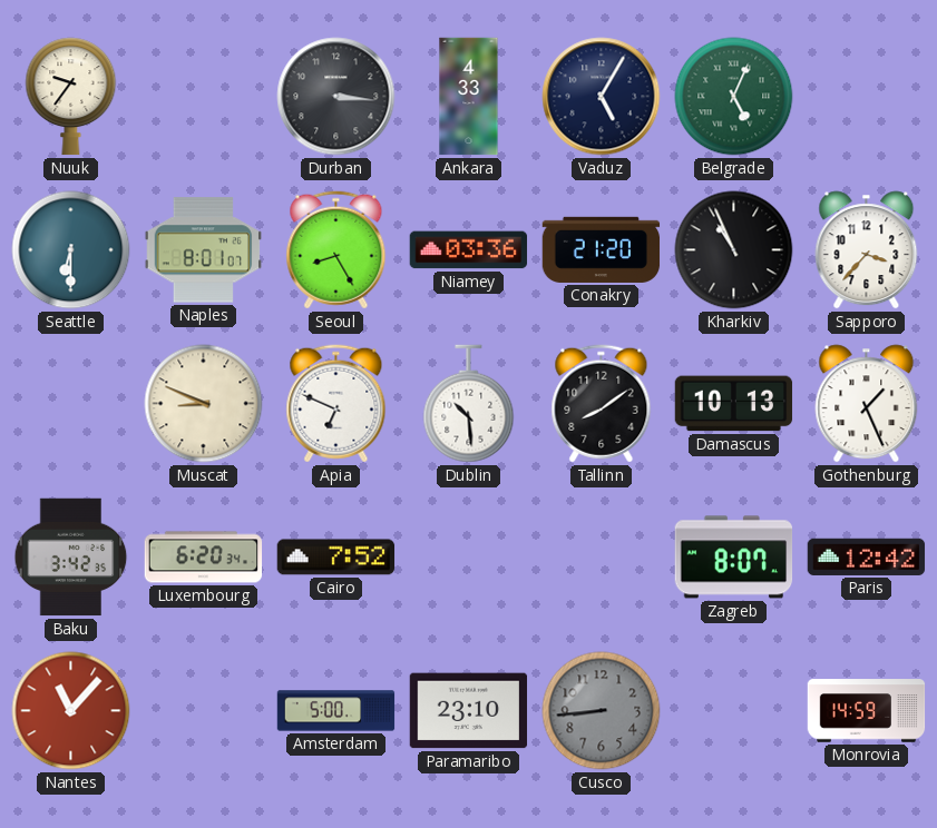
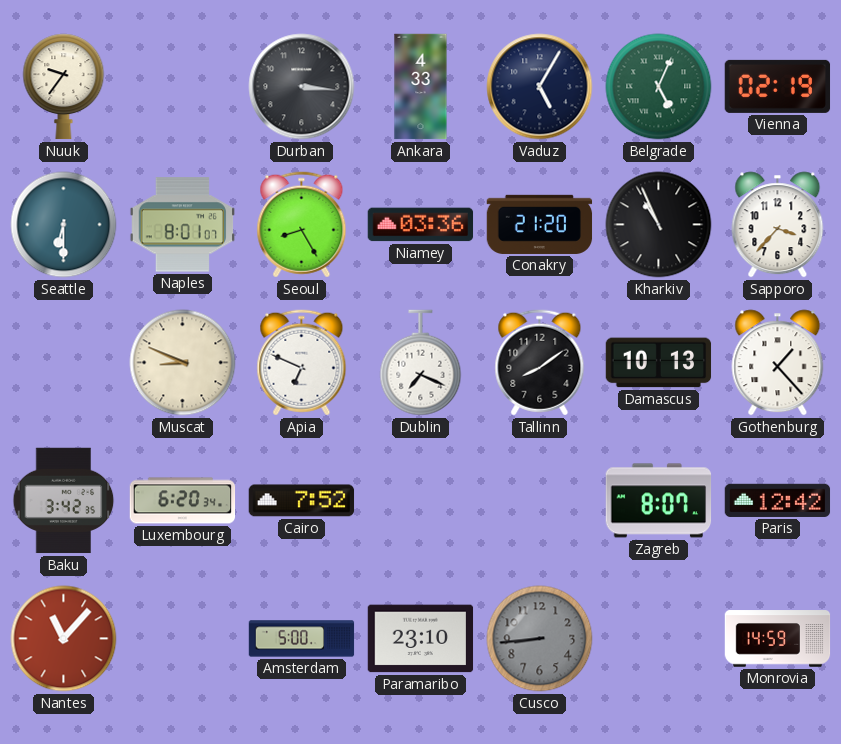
Vienna: none -> 02:19
Dublin: 10:29 -> 7:19
Gothenburg: 1:26 -> 1:23
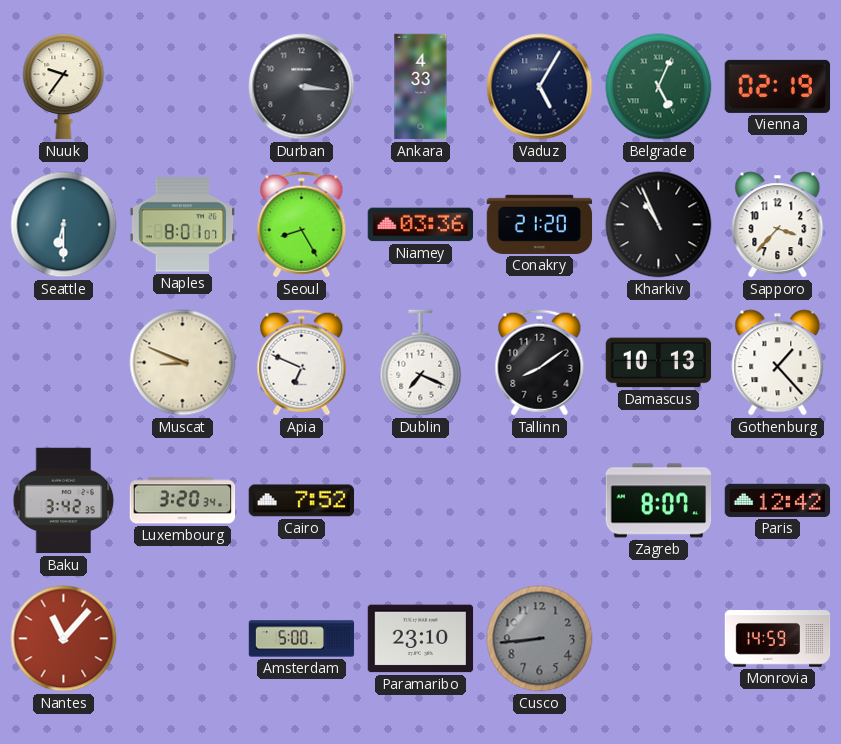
Luxembourg: 6:20 -> 3:20
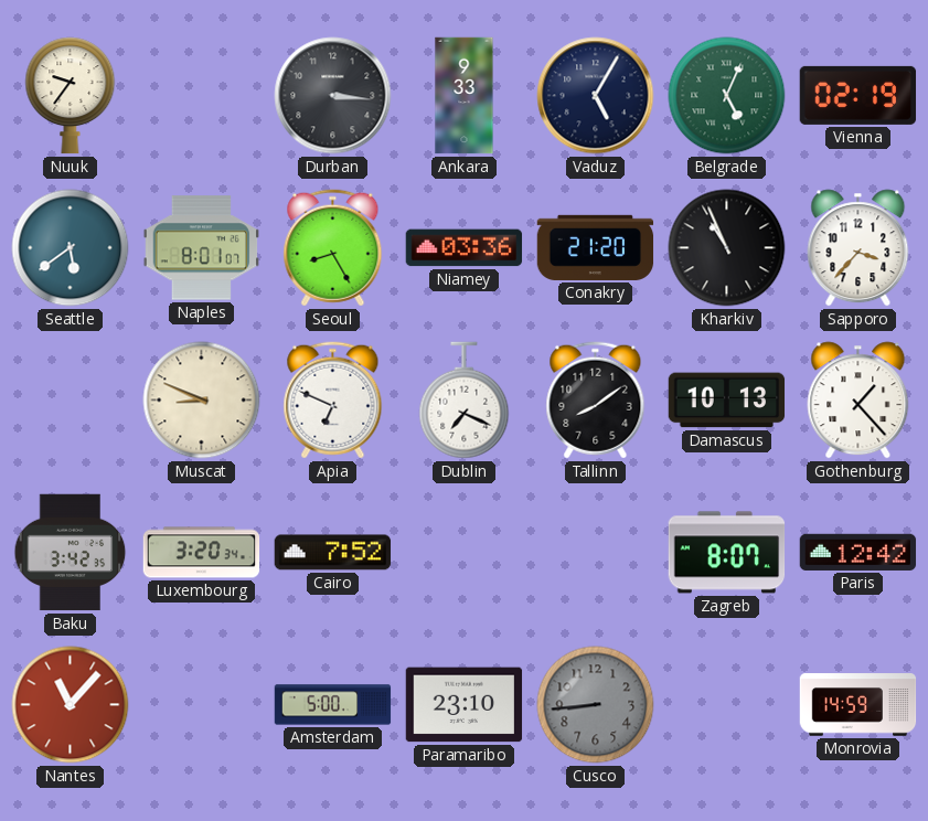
Ankara: 4:33 -> 9:33
Seattle: 6:30 -> 5:39
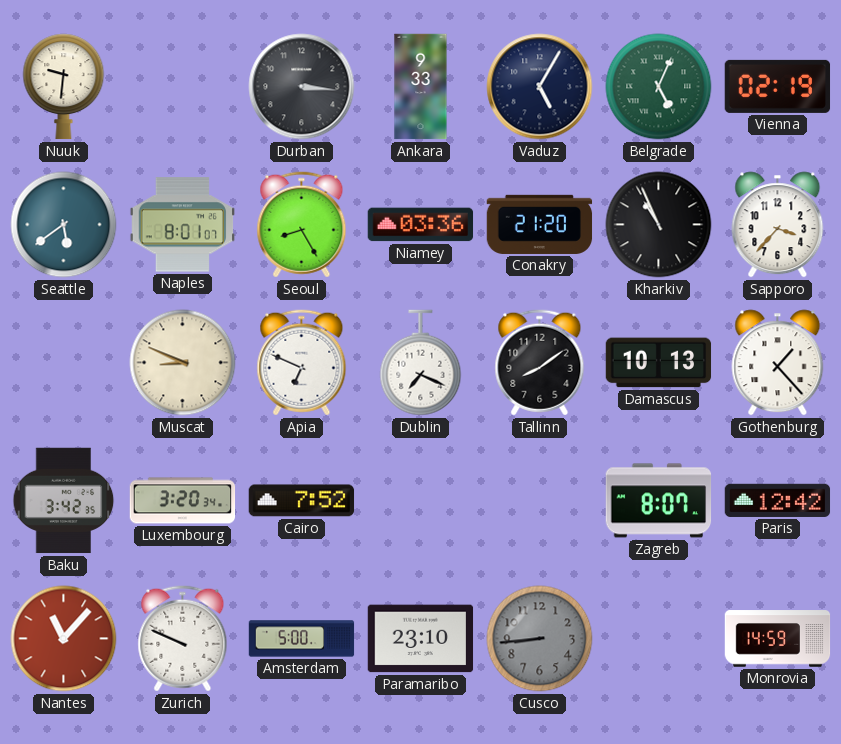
Nuuk: 9:36 -> 9:31
Zurich: none -> 9:49
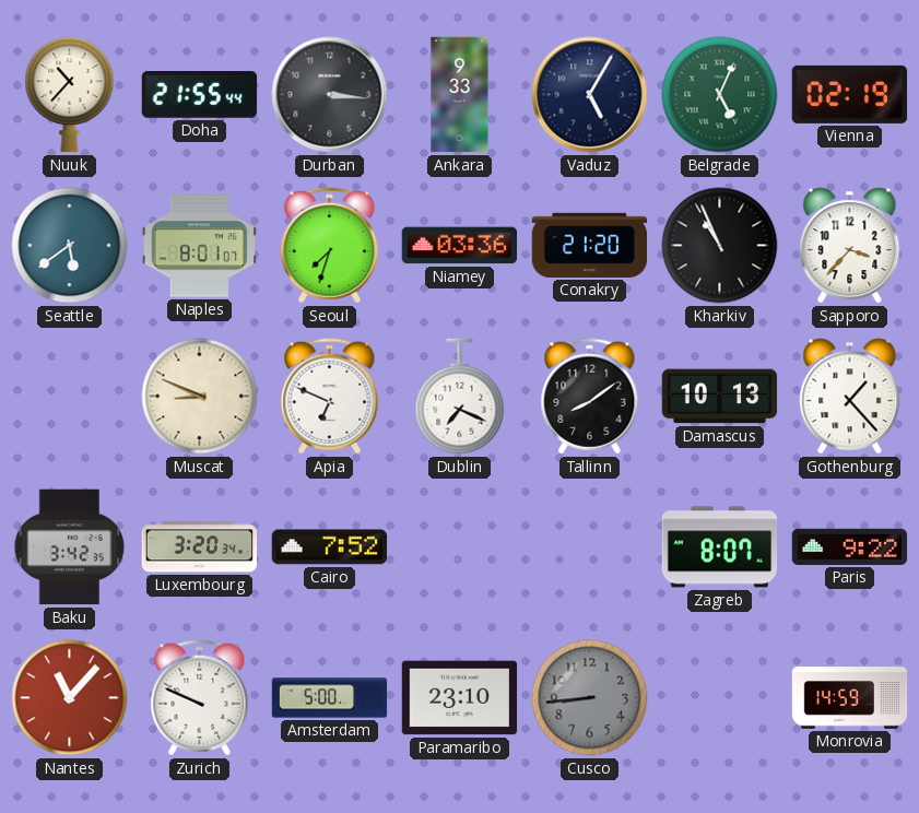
Nuuk: 9:31 -> 10:37
Doha: none -> 21:55
Seoul: 8:25 -> 7:33
Paris: 12:42 -> 9:22
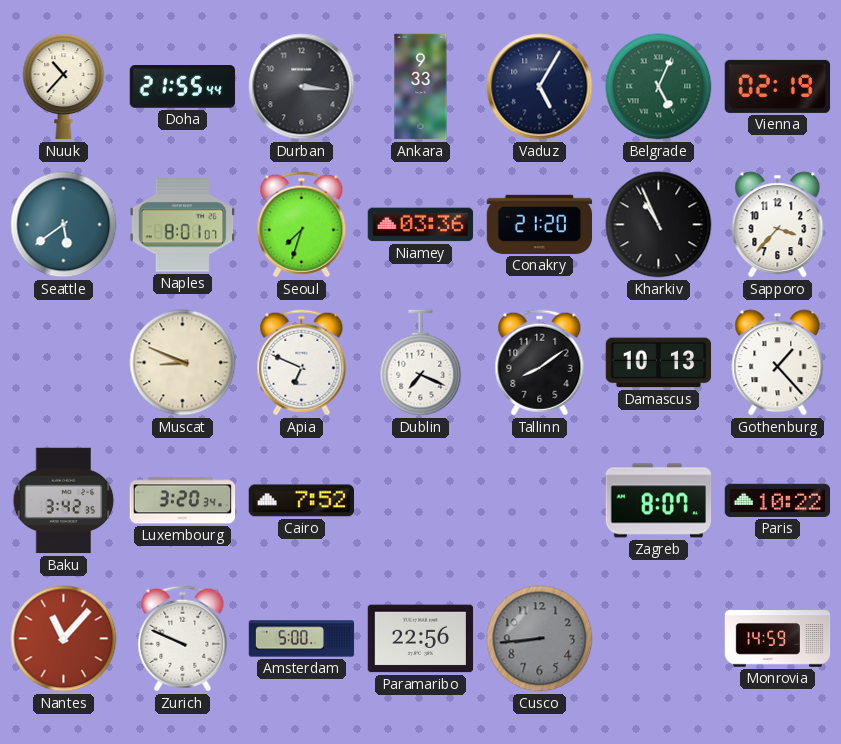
Paris: 9:22 -> 10:22
Paramaribo: 23:10 -> 22:56
